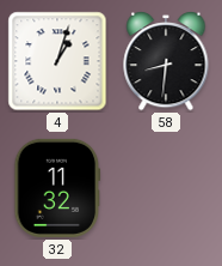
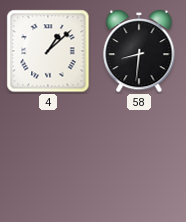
4: 1:03 -> 1:08
32: 11:32 -> none
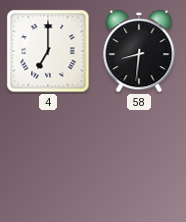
4: 1:08 -> 7:00
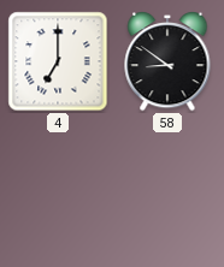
58: 8:31 -> 8:51
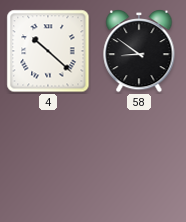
4: 7:00 -> 10:22
